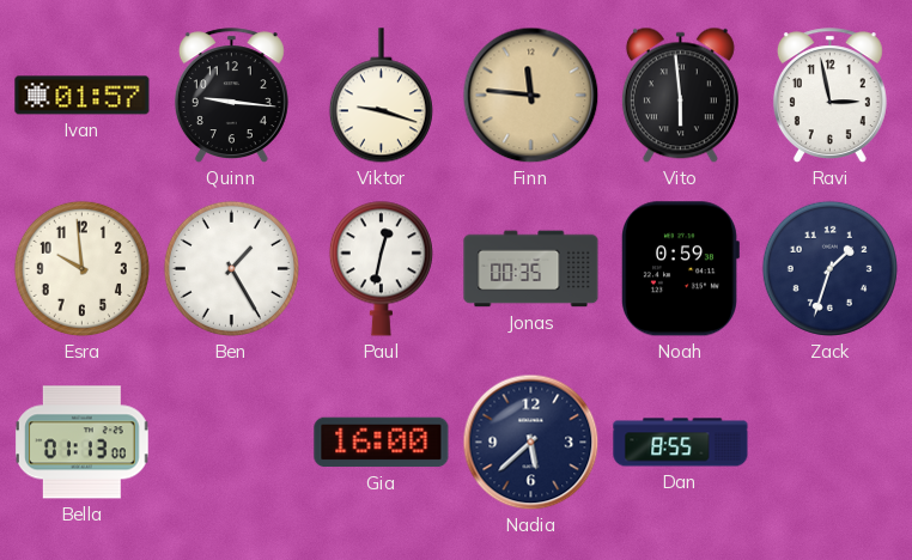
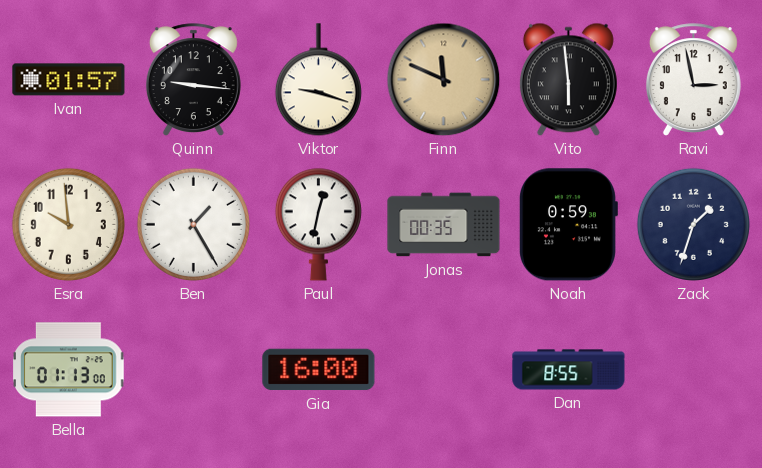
Finn: 11:46 -> 11:49
Nadia: 5:38 -> none
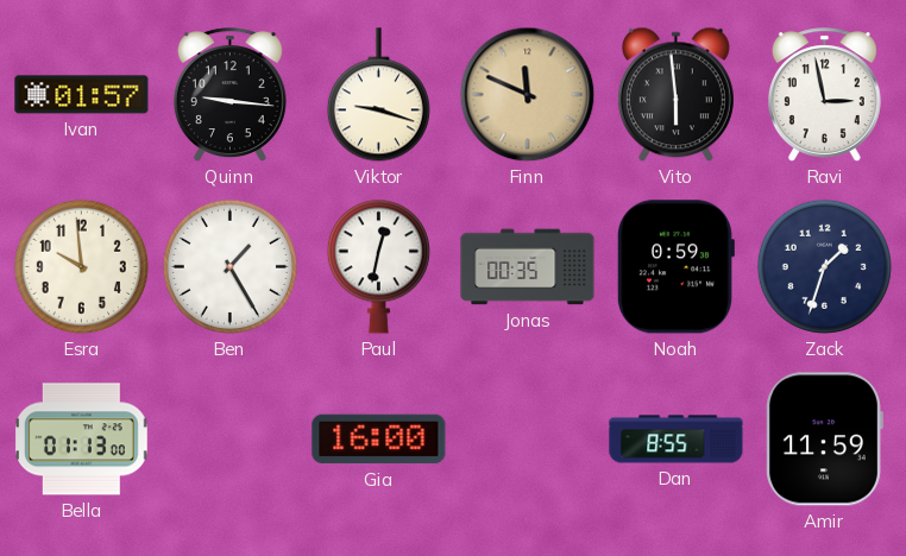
Amir: none -> 11:59
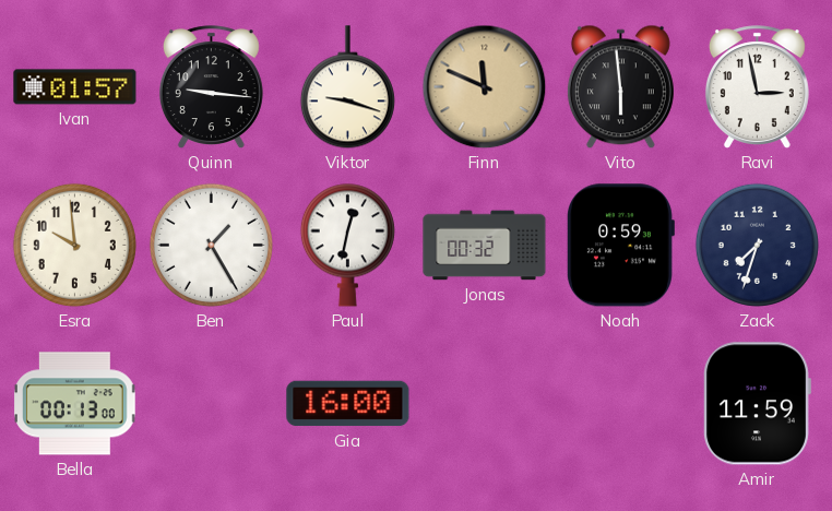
Jonas: 00:35 -> 00:32
Zack: 1:33 -> 7:33
Bella: 01:13 -> 00:13
Dan: 8:55 -> none
